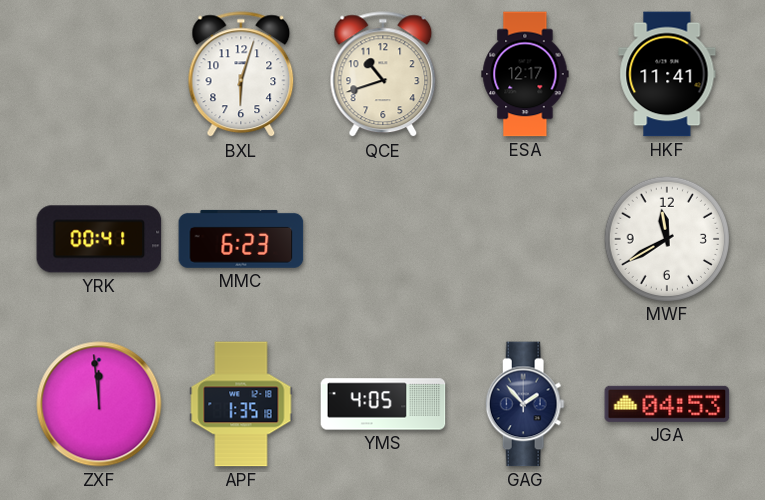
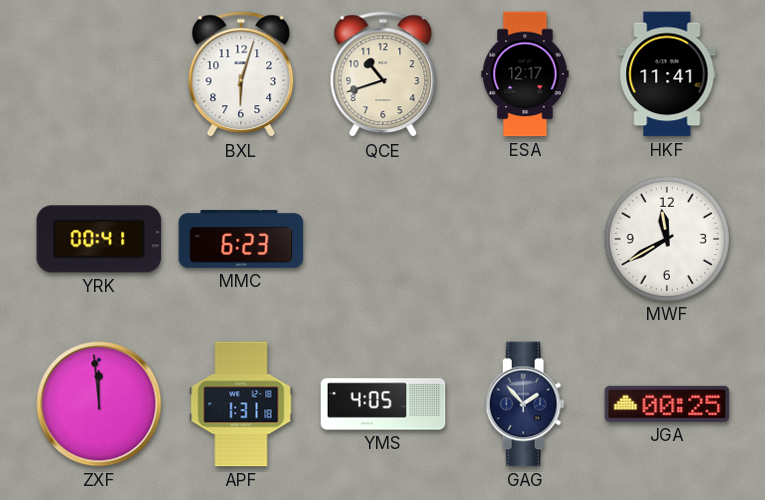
APF: 1:35 -> 1:31
JGA: 04:53 -> 00:25
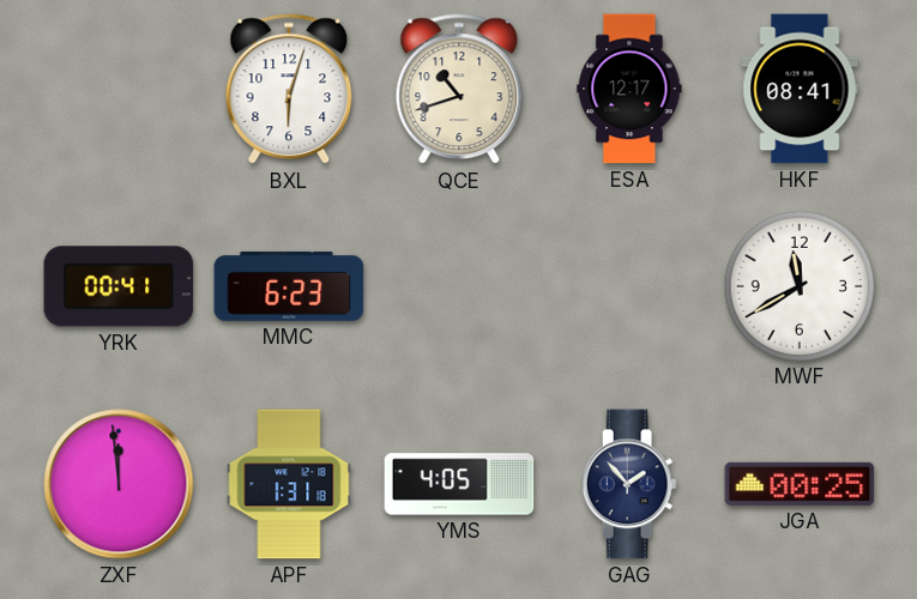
HKF: 11:41 -> 08:41
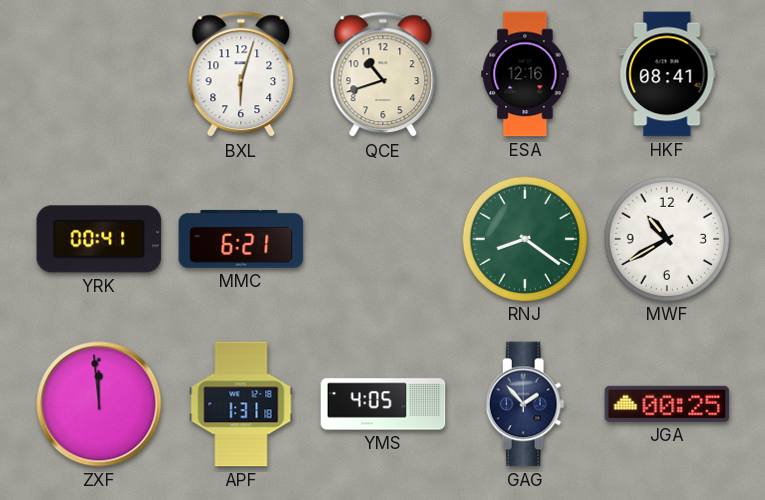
ESA: 12:17 -> 12:16
MMC: 6:23 -> 6:21
RNJ: none -> 8:21
MWF: 11:40 -> 10:40
